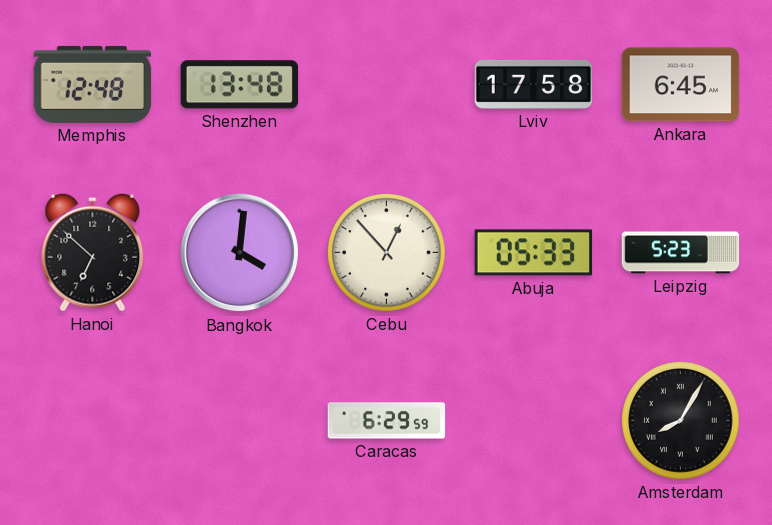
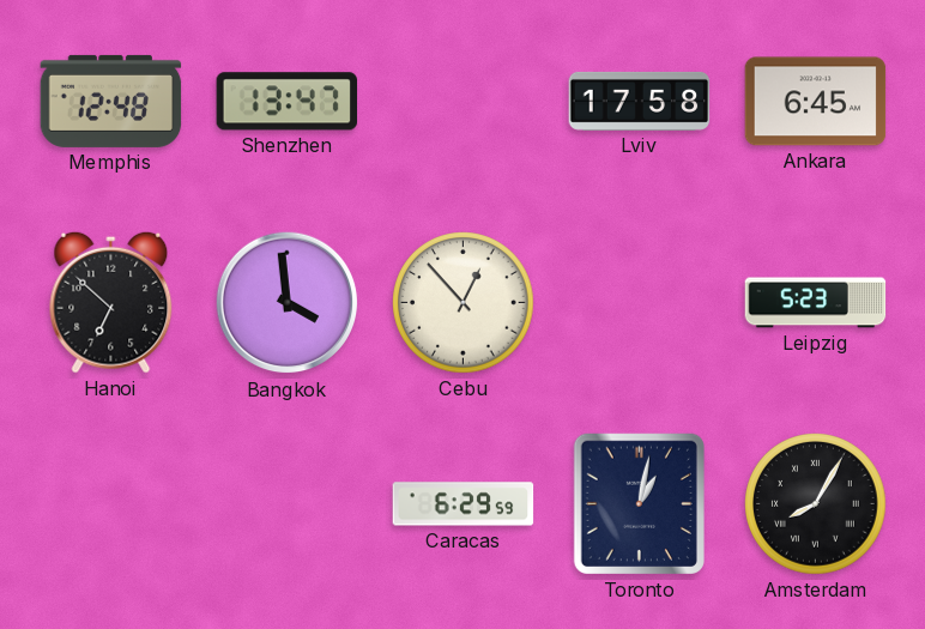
Shenzhen: 13:48 -> 13:47
Bangkok: 4:01 -> 3:59
Abuja: 05:33 -> none
Toronto: none -> 1:02
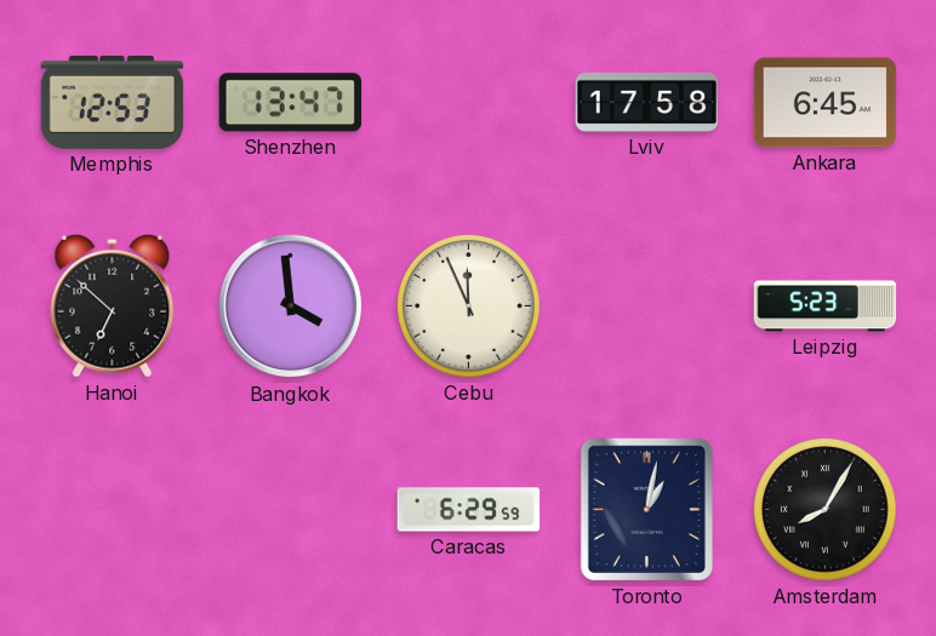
Memphis: 12:48 -> 12:53
Cebu: 12:53 -> 11:56
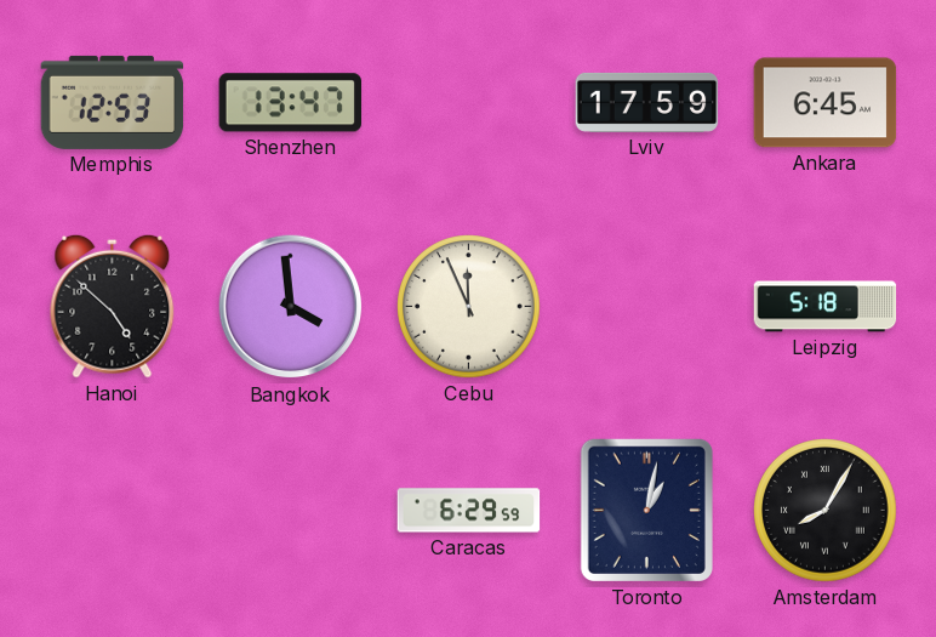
Lviv: 17:58 -> 17:59
Hanoi: 6:52 -> 4:52
Leipzig: 5:23 -> 5:18
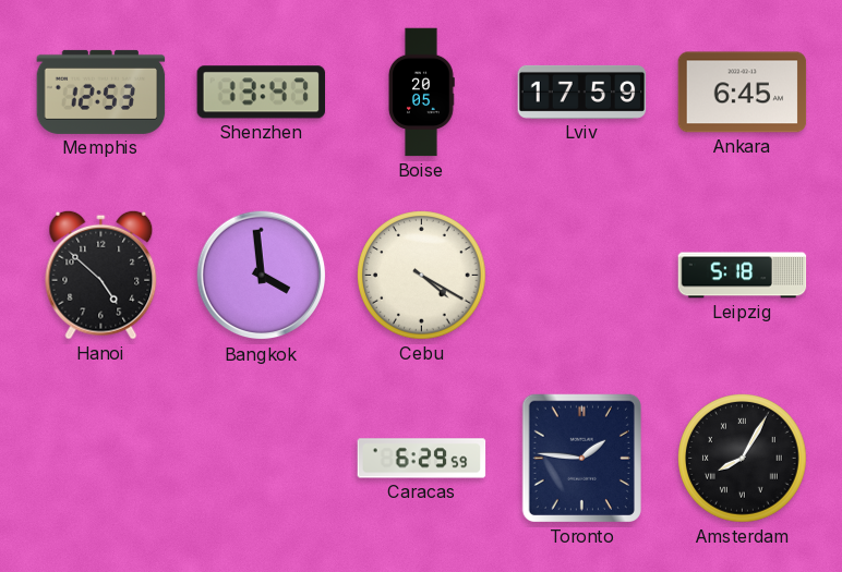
Boise: none -> 20:05
Cebu: 11:56 -> 4:20
Toronto: 1:02 -> 1:46
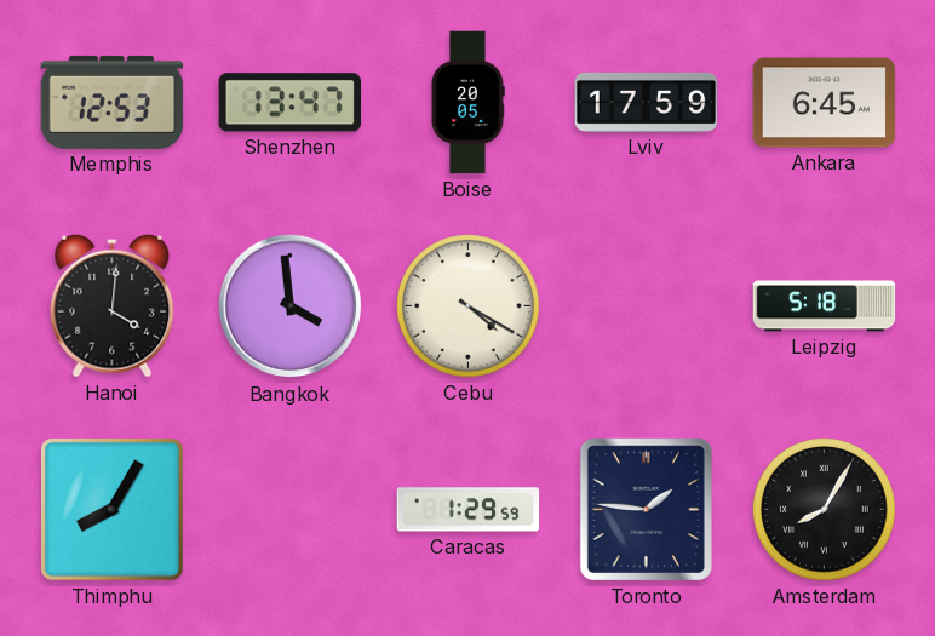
Hanoi: 4:52 -> 4:01
Thimphu: none -> 8:05
Caracas: 6:29 -> 1:29
